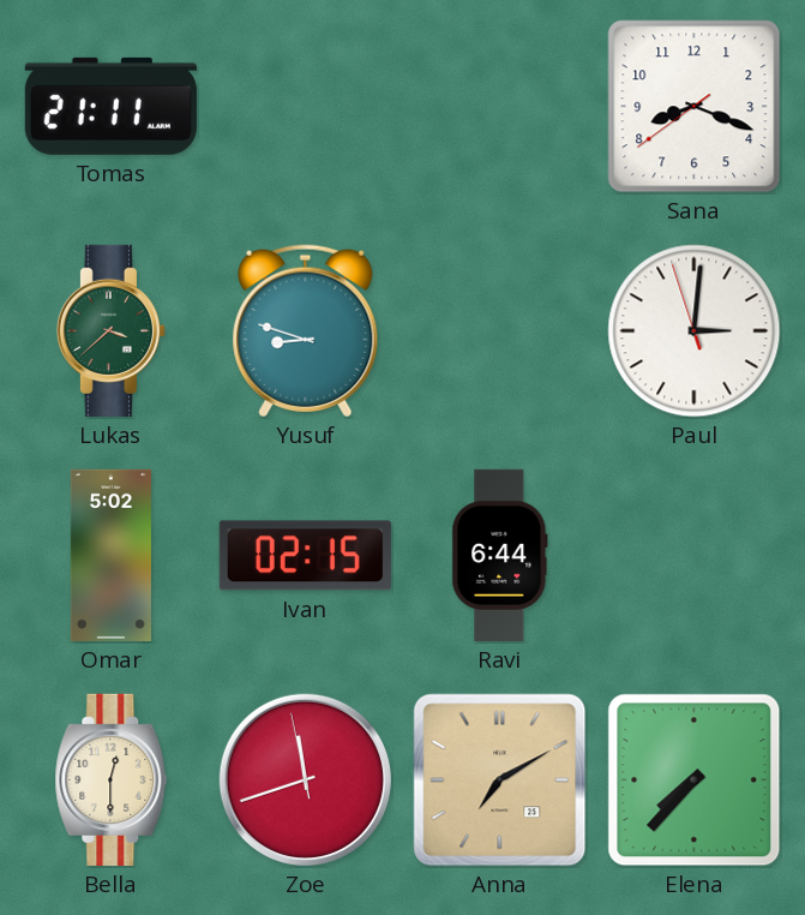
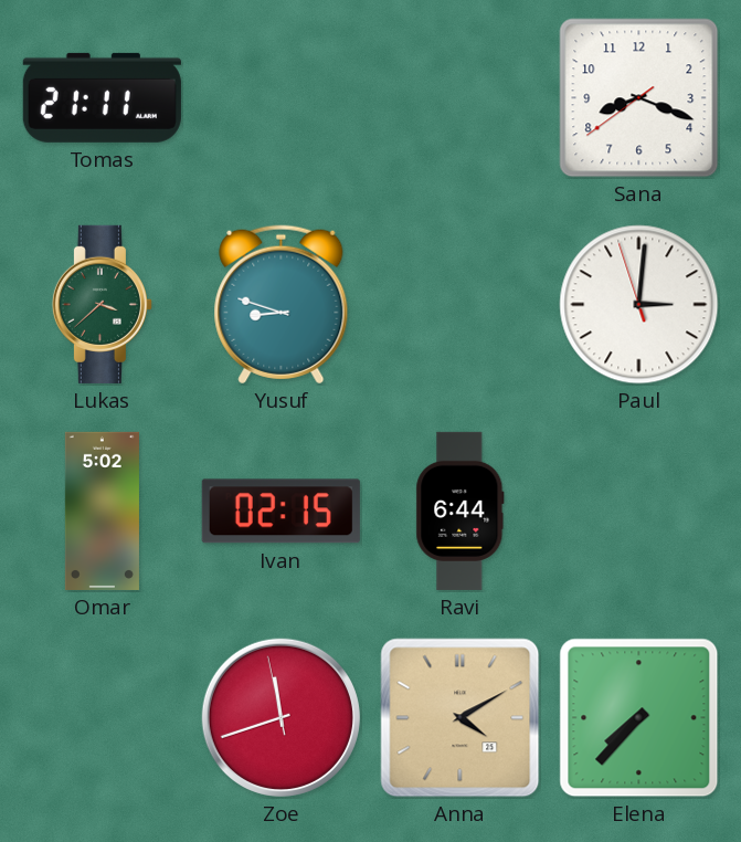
Bella: 12:30 -> none
Anna: 7:10 -> 4:10
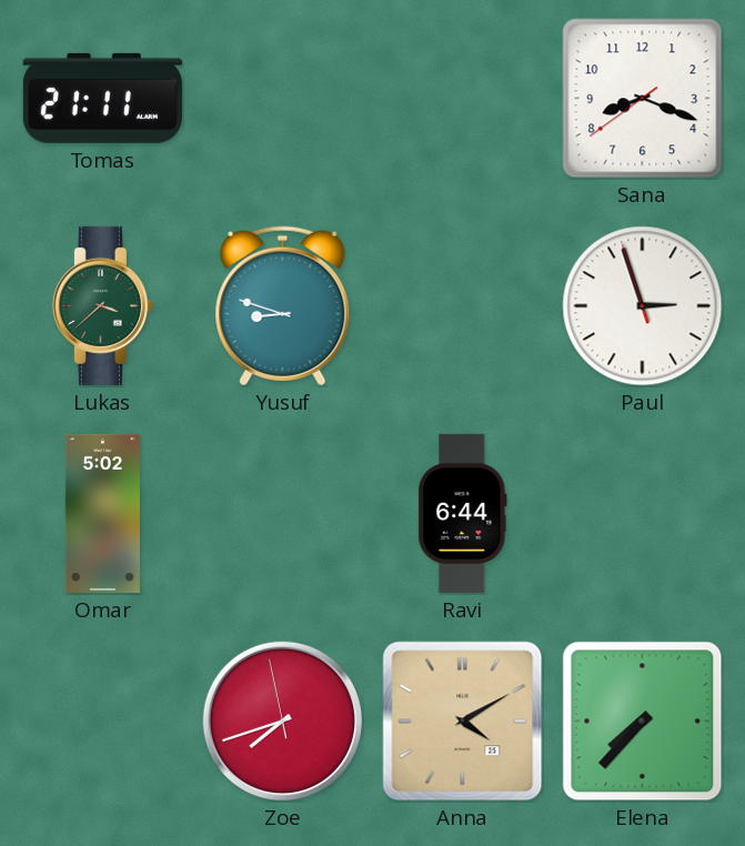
Paul: 3:00 -> 2:56
Ivan: 02:15 -> none
Zoe: 11:41 -> 7:41
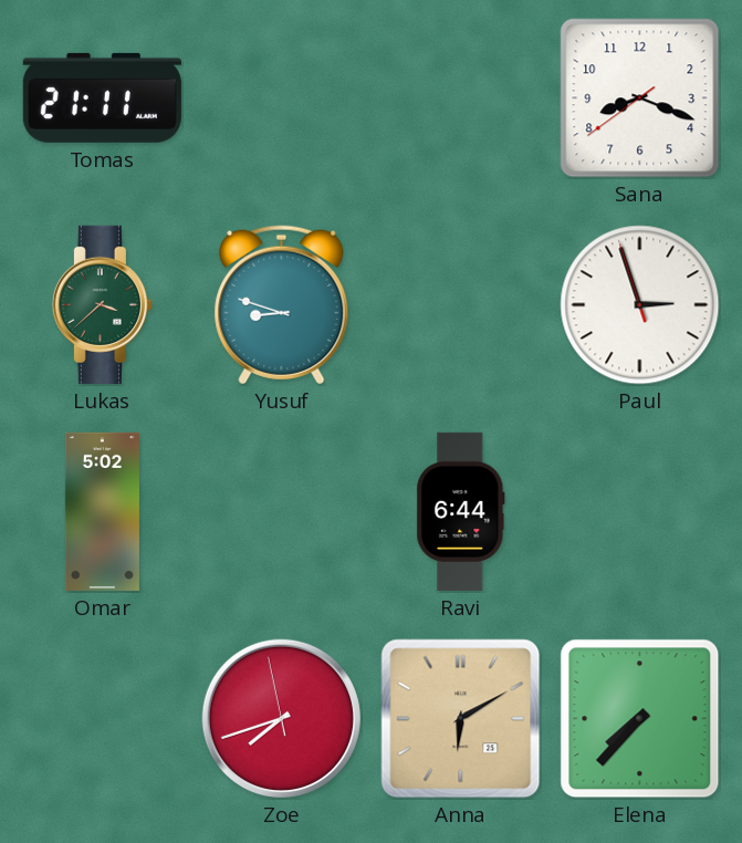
Anna: 4:10 -> 6:10
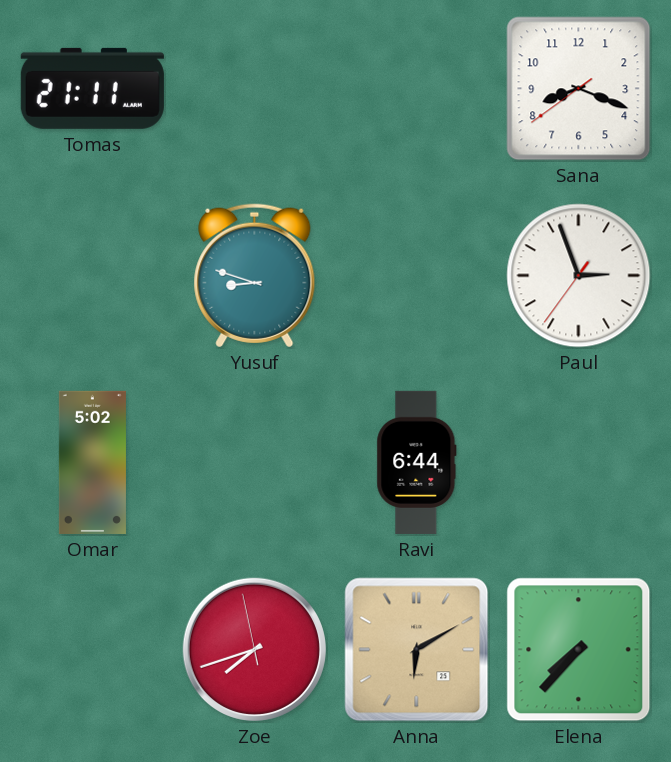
Lukas: 3:38 -> none
Paul: 2:56:57 -> 2:56:36
